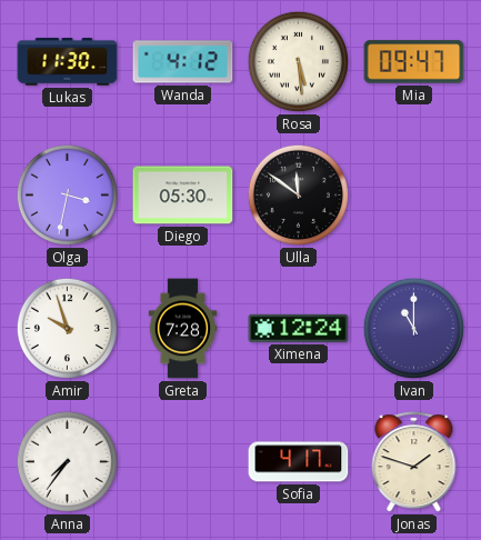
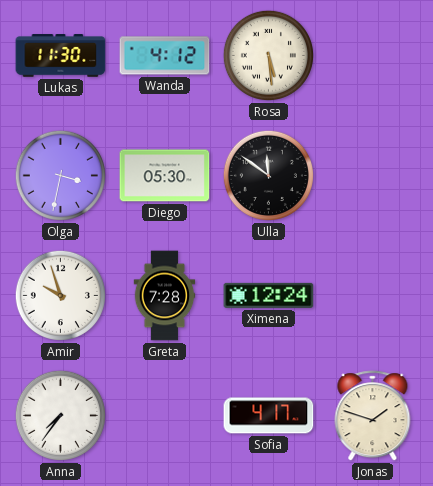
Mia: 09:47 -> none
Ivan: 11:00 -> none
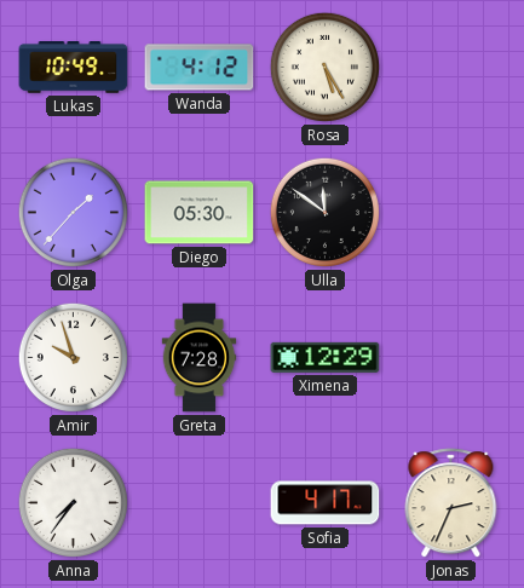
Lukas: 11:30 -> 10:49
Rosa: 5:29 -> 5:25
Olga: 3:32 -> 1:37
Ximena: 12:24 -> 12:29
Jonas: 1:48 -> 2:34
